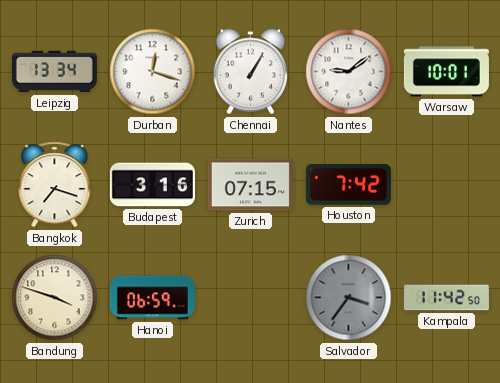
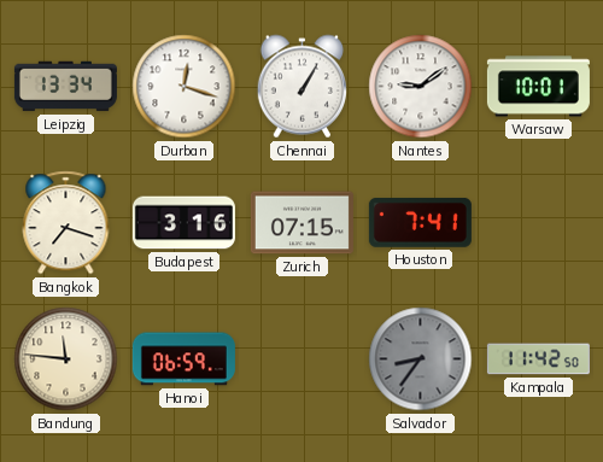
Houston: 7:42 -> 7:41
Bandung: 3:48 -> 11:46
Salvador: 3:36 -> 8:36
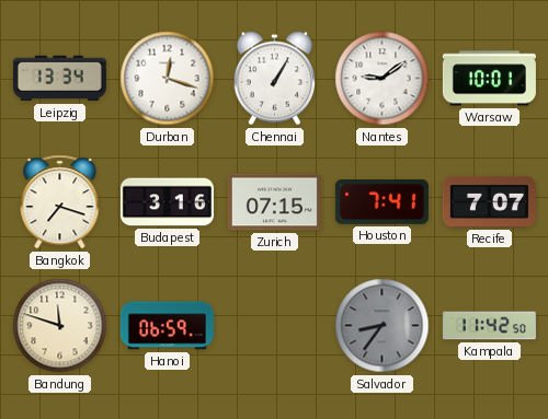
Recife: none -> 7:07
Bandung: 11:46 -> 11:48
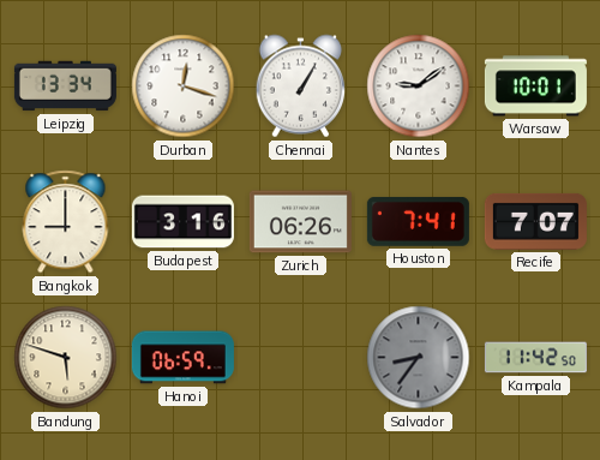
Bangkok: 7:18 -> 9:00
Zurich: 07:15 -> 06:26
Bandung: 11:48 -> 5:48
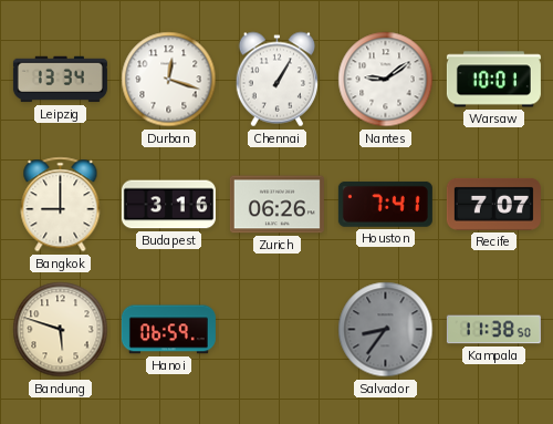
Kampala: 11:42 -> 11:38
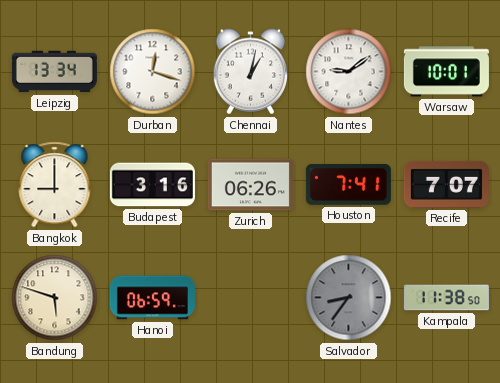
Chennai: 1:05 -> 1:02
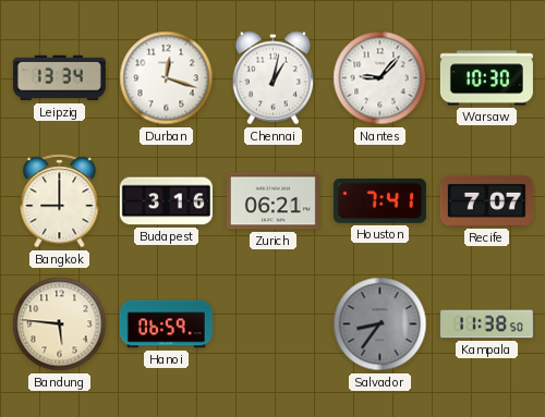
Nantes: 9:09 -> 9:07
Warsaw: 10:01 -> 10:30
Zurich: 06:26 -> 06:21
Bandung: 5:48 -> 5:46
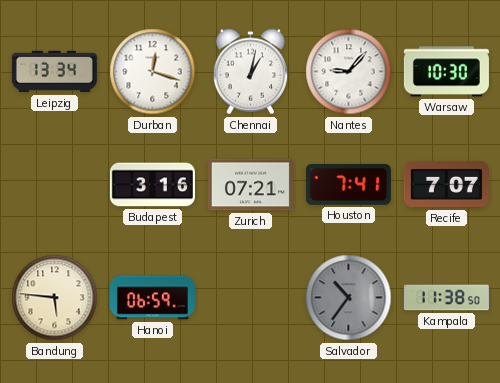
Bangkok: 9:00 -> none
Zurich: 06:21 -> 07:21
Salvador: 8:36 -> 10:36
